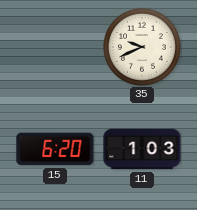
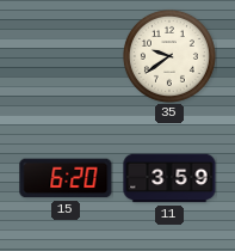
35: 9:41 -> 9:39
11: 1:03 -> 3:59
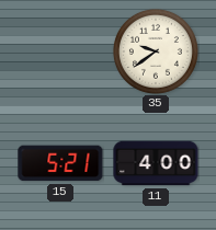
15: 6:20 -> 5:21
11: 3:59 -> 4:00
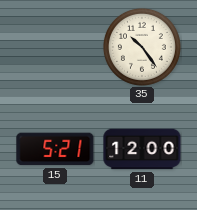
35: 9:39 -> 10:24
11: 4:00 -> 12:00
